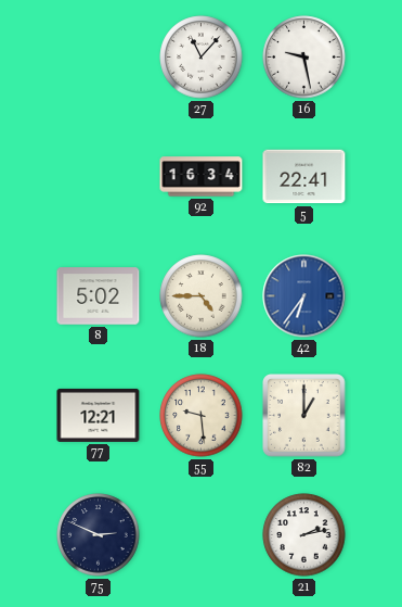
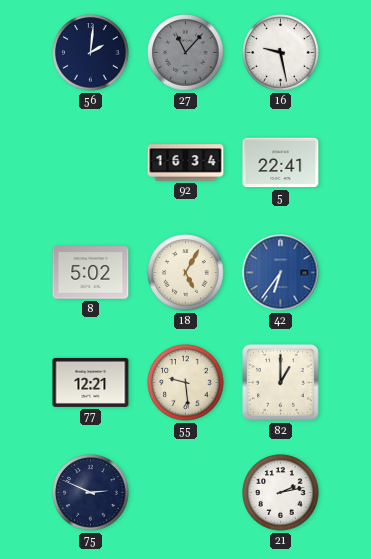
56: none -> 2:01
27 dial: white -> grey
18: 4:45 -> 5:05
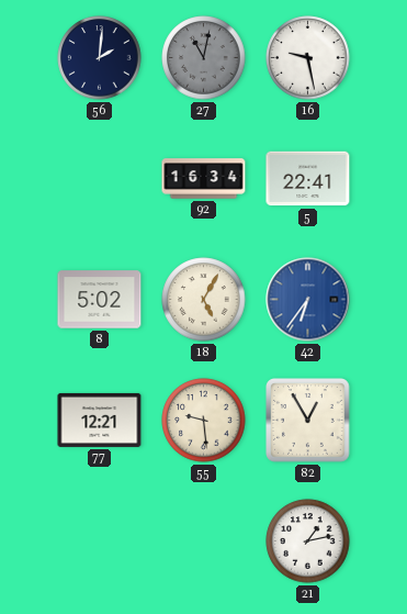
27: 11:07 -> 11:02
82: 1:00 -> 12:55
75: 2:49 -> none
21: 2:13 -> 1:13
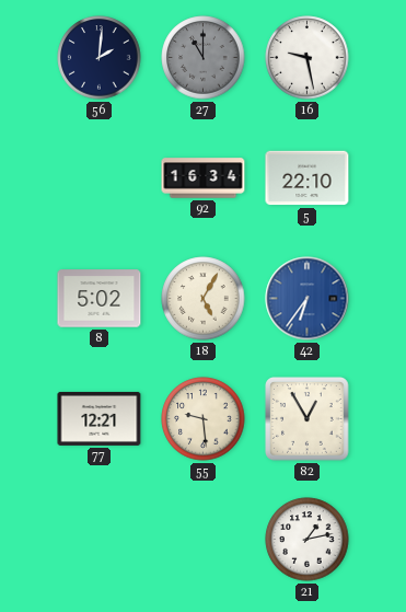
27: 11:02 -> 11:00
5: 22:41 -> 22:10
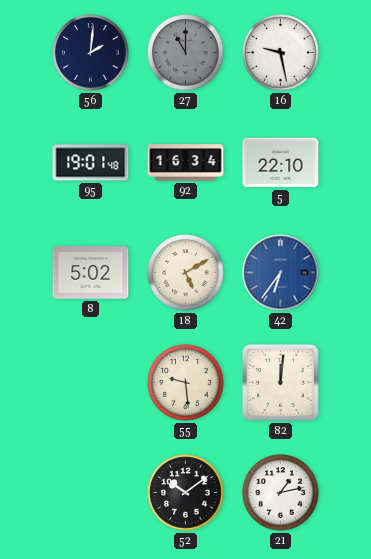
95: none -> 19:01
18: 5:05 -> 5:10
77: 12:21 -> none
82: 12:55 -> 12:01
52: none -> 10:09
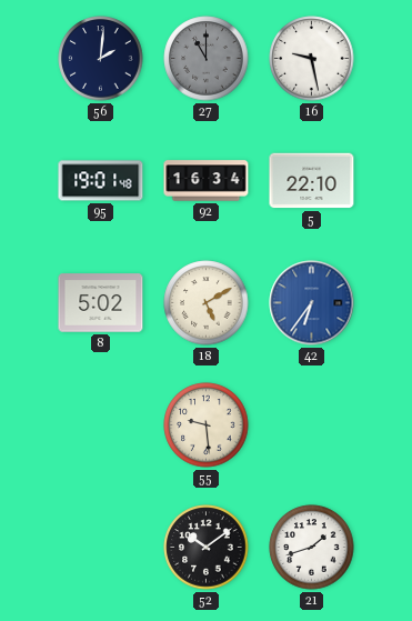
82: 12:01 -> none
21: 1:13 -> 1:42
